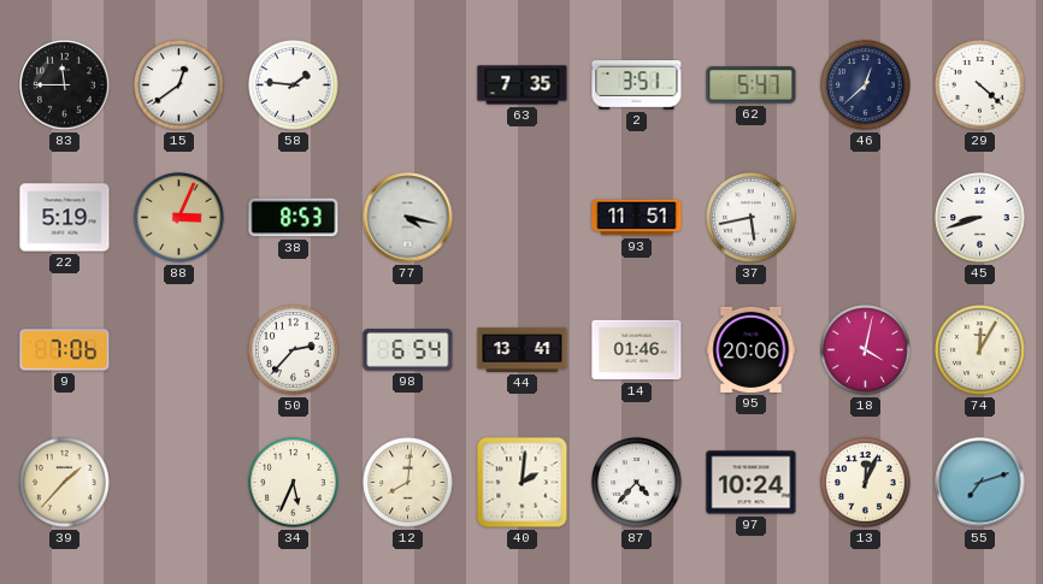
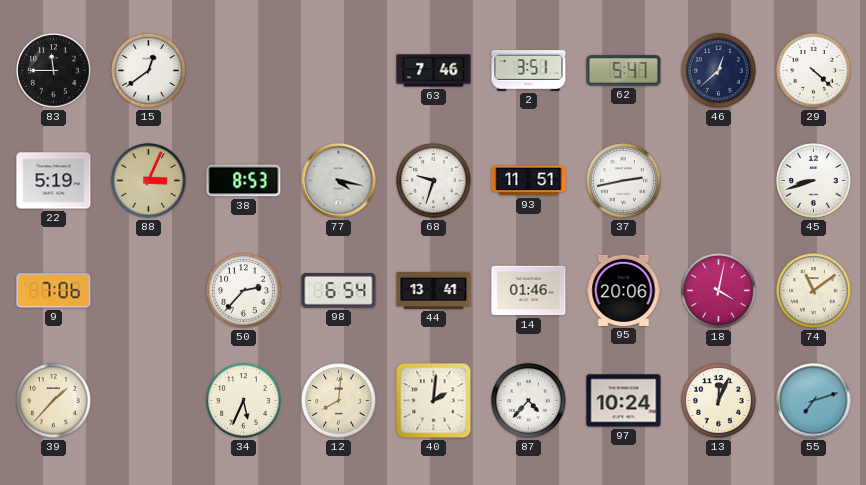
58: 1:46 -> none
63: 7:35 -> 7:46
68: none -> 9:33
37: 5:43 -> 2:43
74: 12:05 -> 11:09
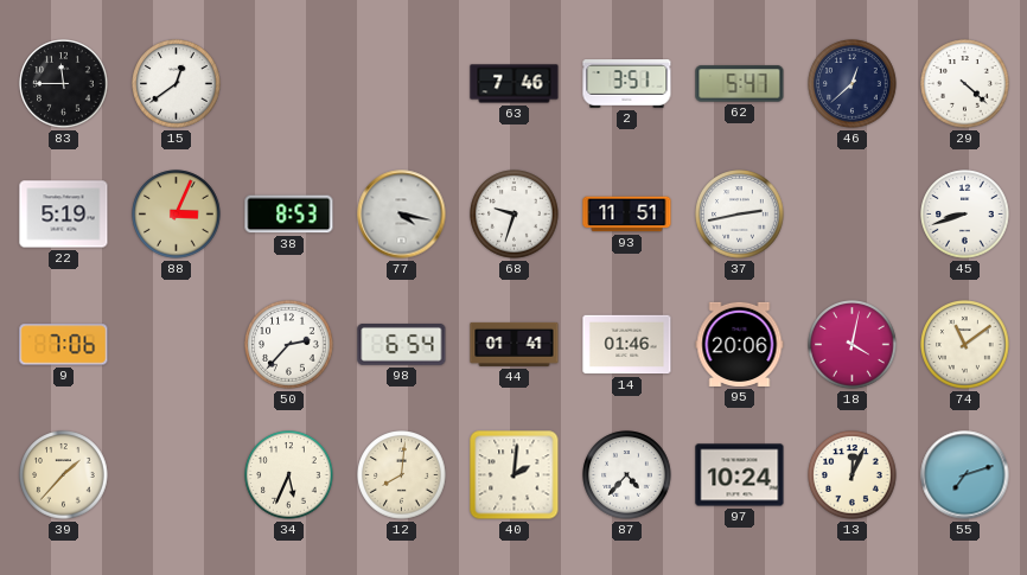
44: 13:41 -> 01:41
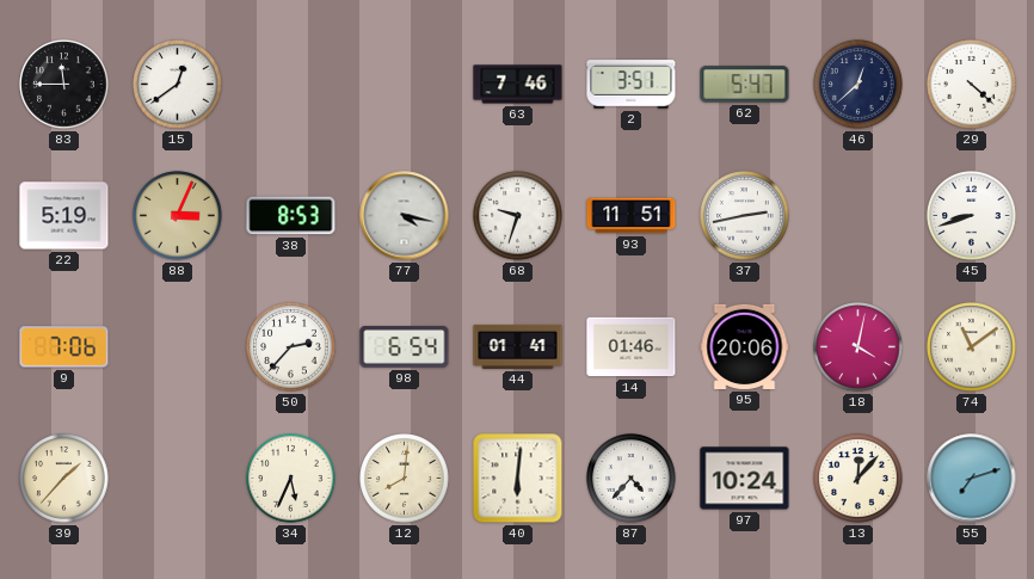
40: 2:01 -> 6:01
13: 12:04 -> 12:07
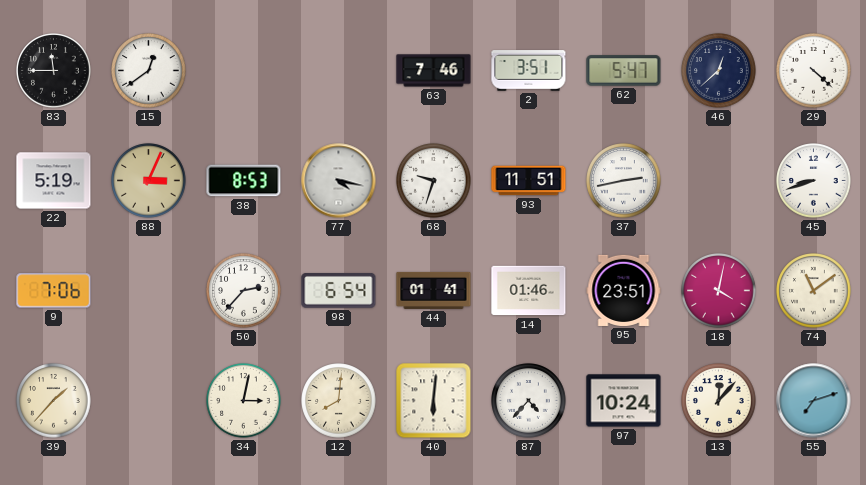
95: 20:06 -> 23:51
34: 5:34 -> 3:02
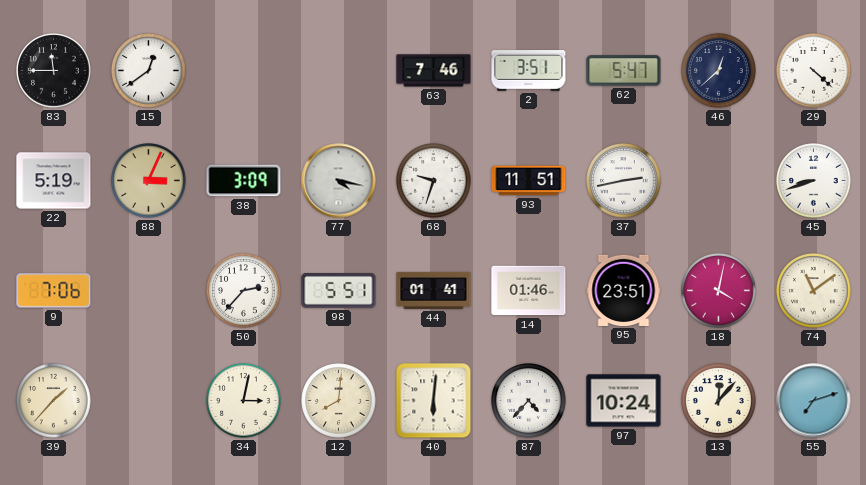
38: 8:53 -> 3:09
98: 6:54 -> 5:51
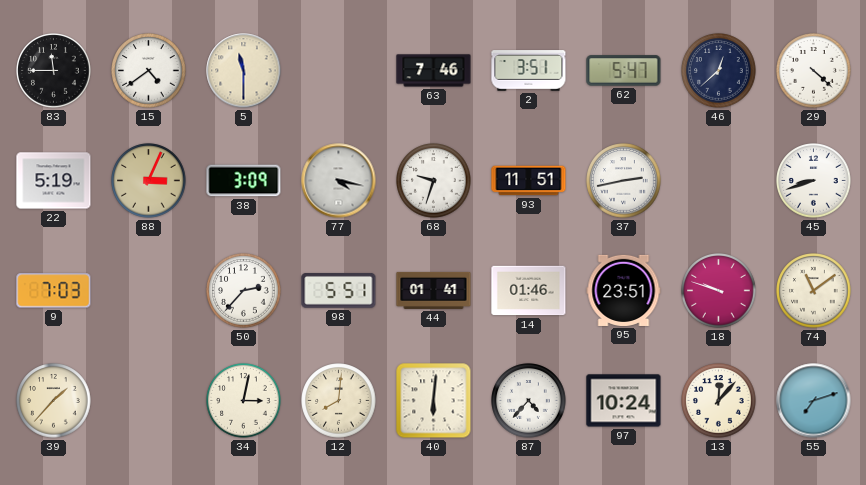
15: 12:39 -> 4:39
5: none -> 11:30
9: 7:06 -> 7:03
18: 4:02 -> 9:48
